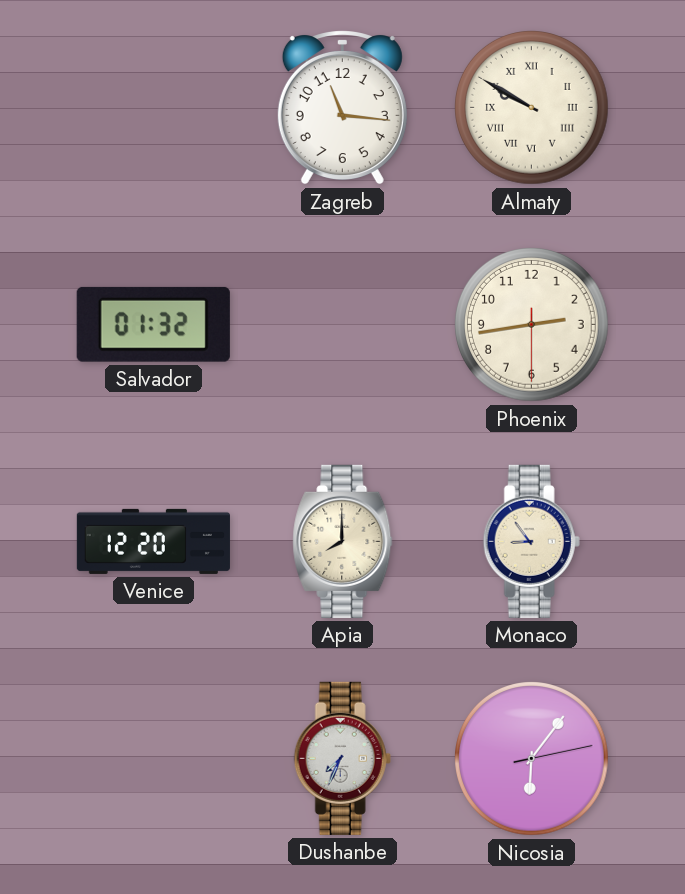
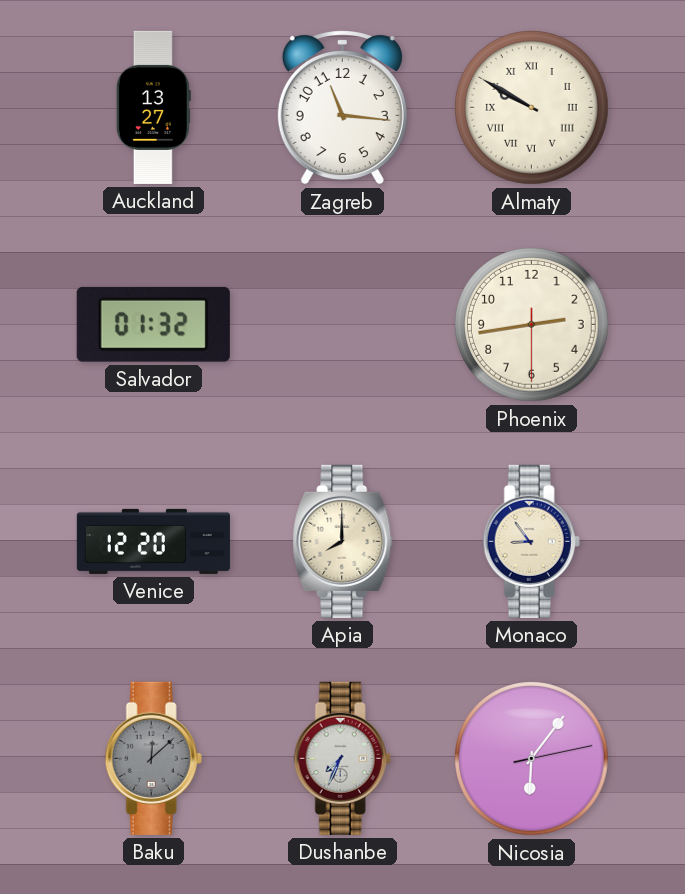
Auckland: none -> 13:27
Baku: none -> 12:08
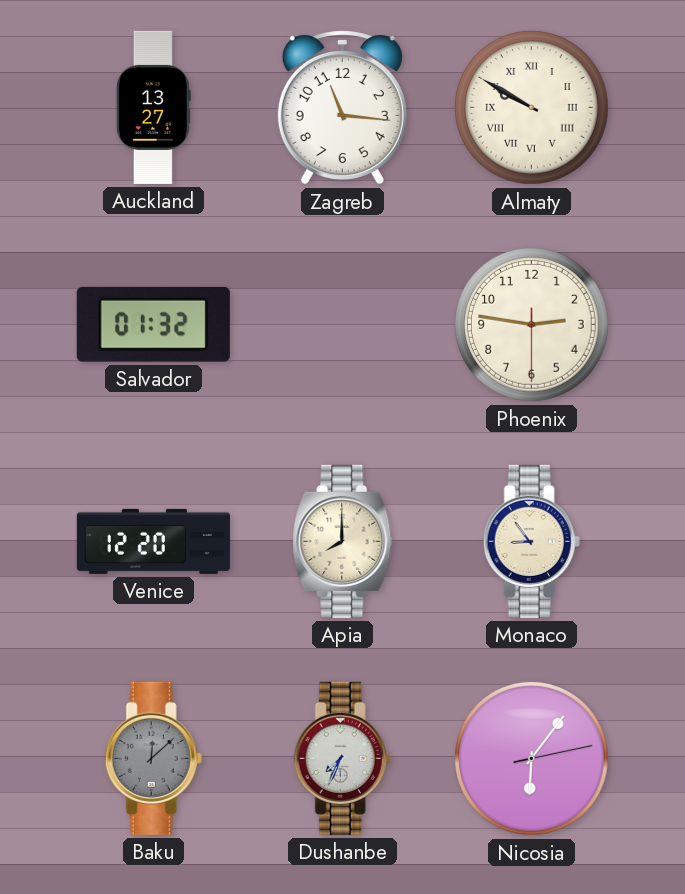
Phoenix: 2:43 -> 2:46
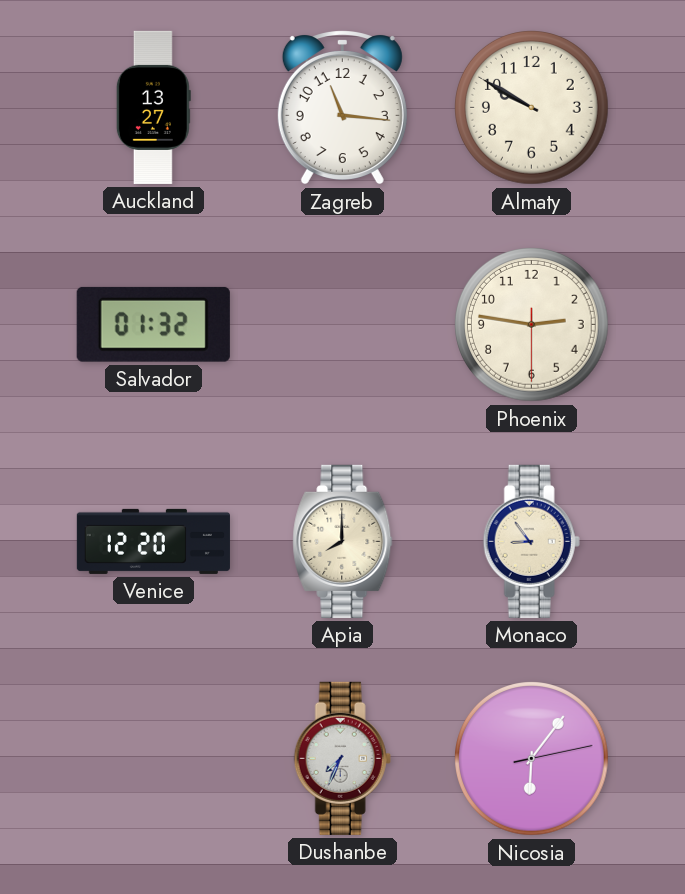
Almaty numerals: Roman -> Arabic
Baku: 12:08 -> none
